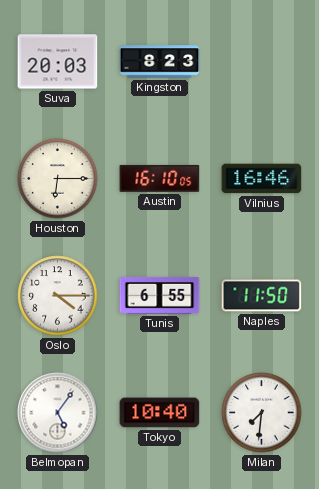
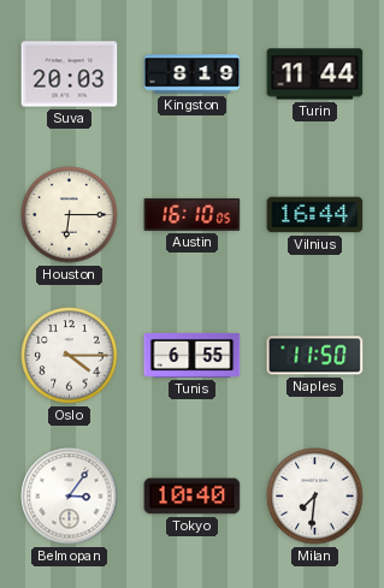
Kingston: 8:23 -> 8:19
Turin: none -> 11:44
Vilnius: 16:46 -> 16:44
Belmopan: 5:06 -> 3:06
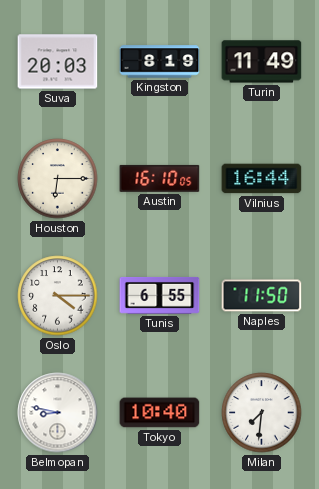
Turin: 11:44 -> 11:49
Belmopan: 3:06 -> 8:47
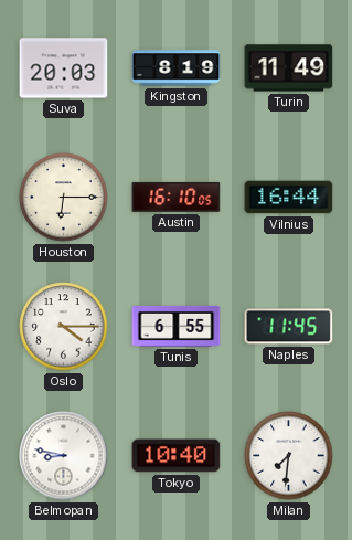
Naples: 11:50 -> 11:45
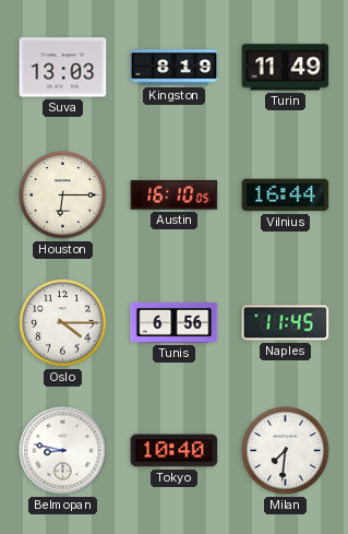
Suva: 20:03 -> 13:03
Tunis: 6:55 -> 6:56
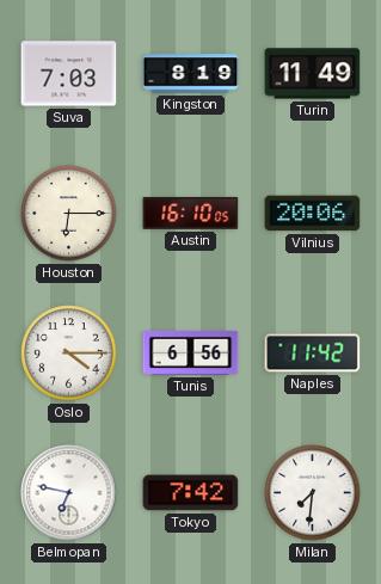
Suva: 13:03 -> 7:03
Vilnius: 16:44 -> 20:06
Naples: 11:45 -> 11:42
Belmopan: 8:47 -> 6:47
Tokyo: 10:40 -> 7:42
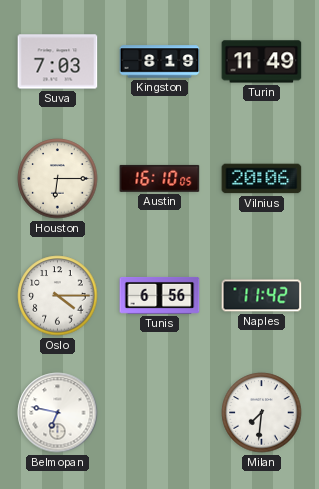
Tokyo: 7:42 -> none
